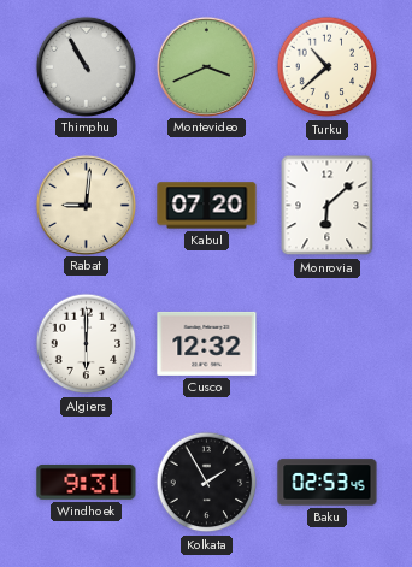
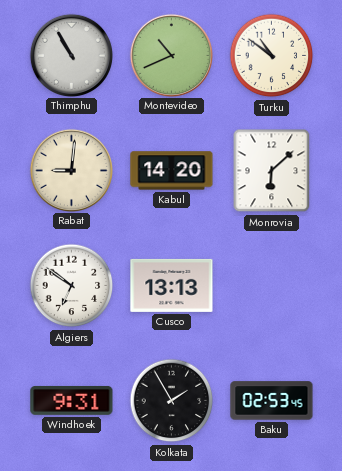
Montevideo: 3:41 -> 10:41
Turku: 10:38 -> 10:51
Kabul: 07:20 -> 14:20
Algiers: 6:00 -> 6:51
Cusco: 12:32 -> 13:13
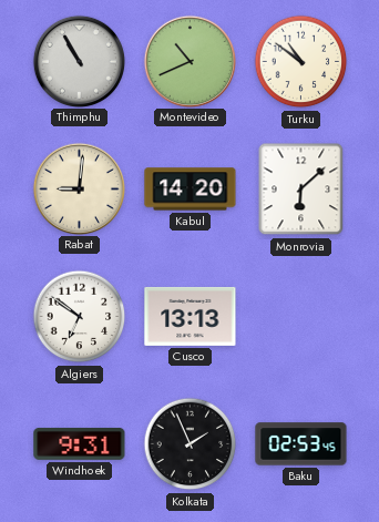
Kolkata: 1:55 -> 1:56
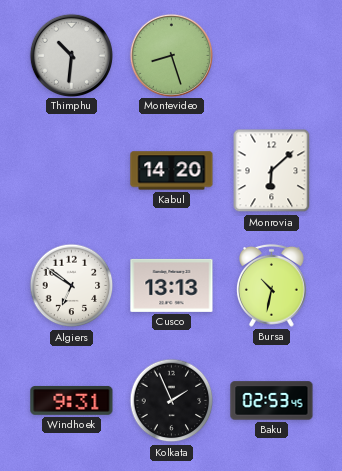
Thimphu: 10:55 -> 10:31
Montevideo: 10:41 -> 8:27
Turku: 10:51 -> none
Rabat: 9:01 -> none
Bursa: none -> 10:32
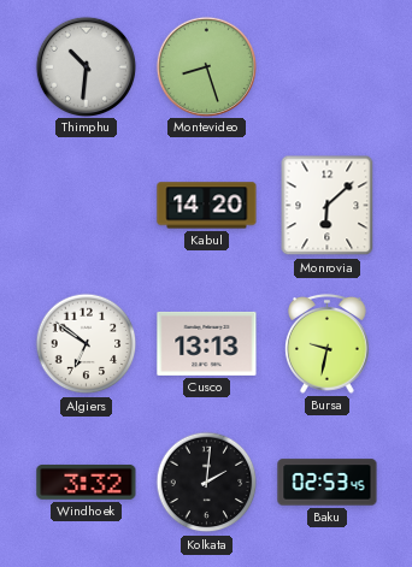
Bursa: 10:32 -> 9:32
Windhoek: 9:31 -> 3:32
Kolkata: 1:56 -> 2:01
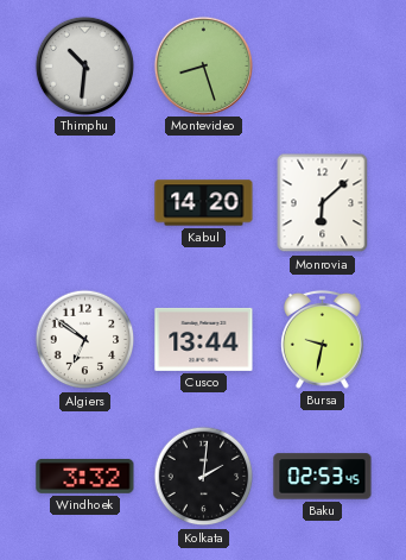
Cusco: 13:13 -> 13:44
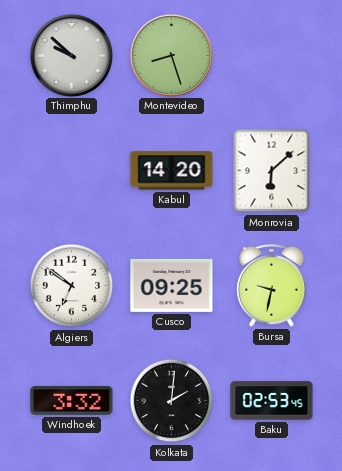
Thimphu: 10:31 -> 9:52
Cusco: 13:44 -> 09:25
